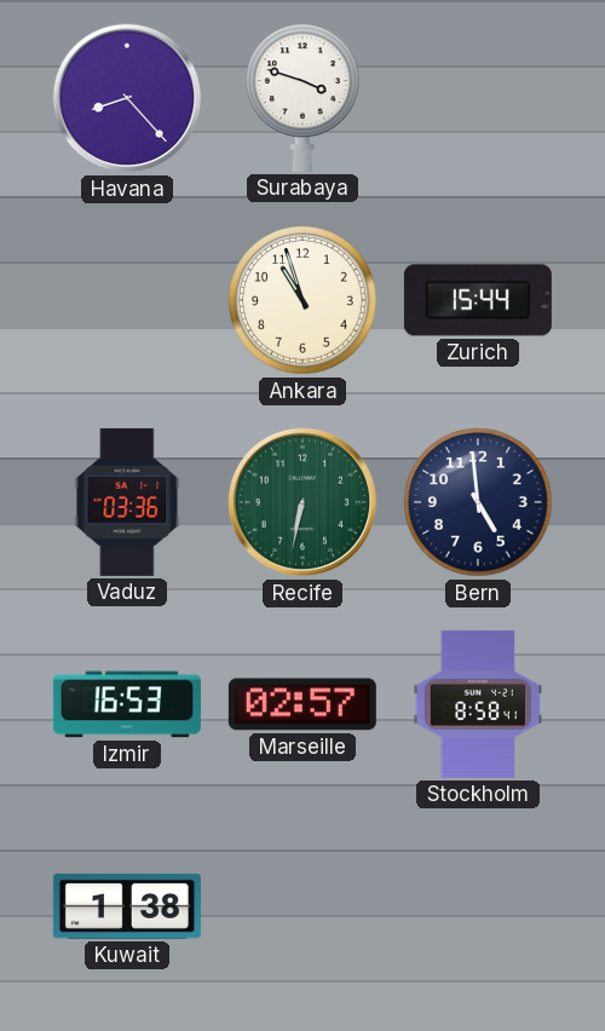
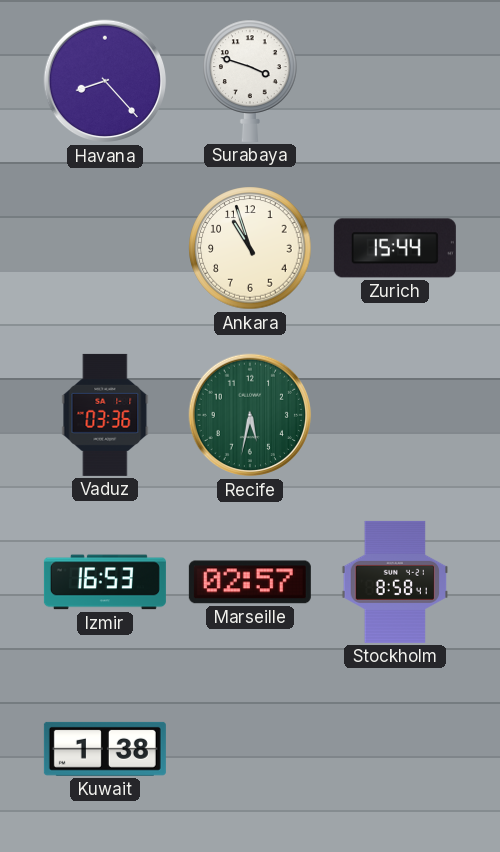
Recife: 6:32 -> 5:32
Bern: 4:59 -> none
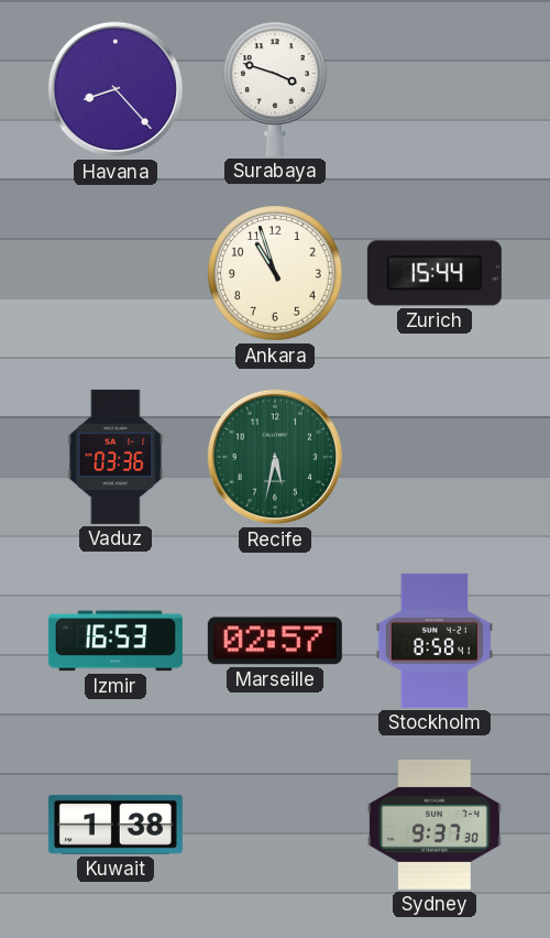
Sydney: none -> 9:37
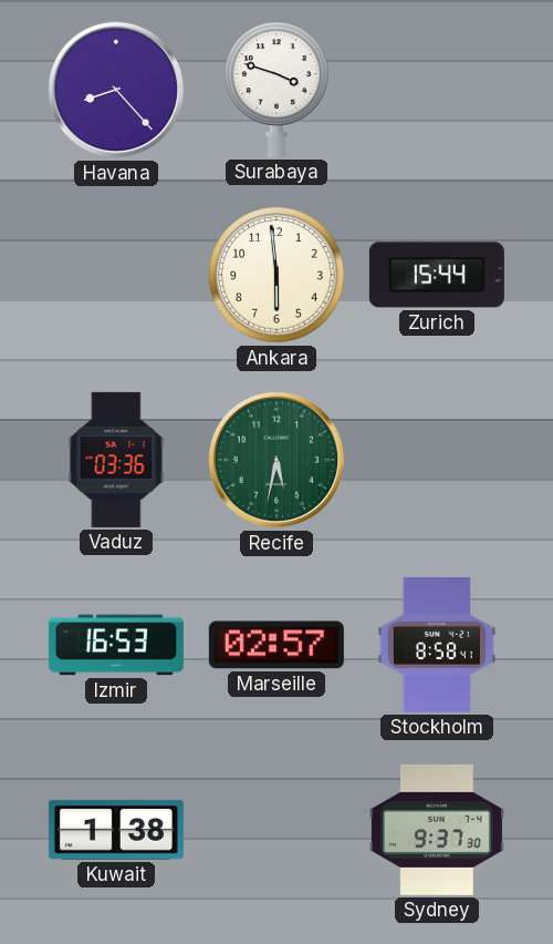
Ankara: 10:57 -> 5:59
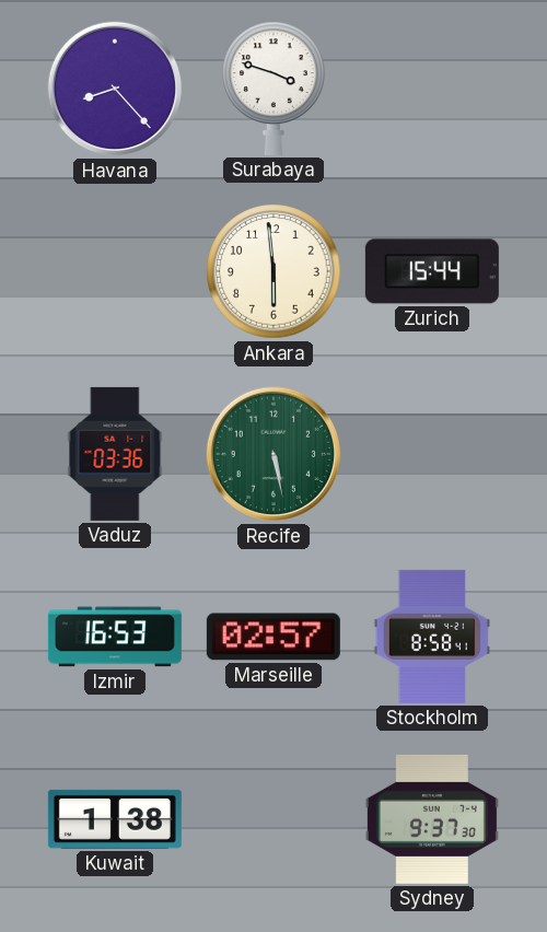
Recife: 5:32 -> 5:28
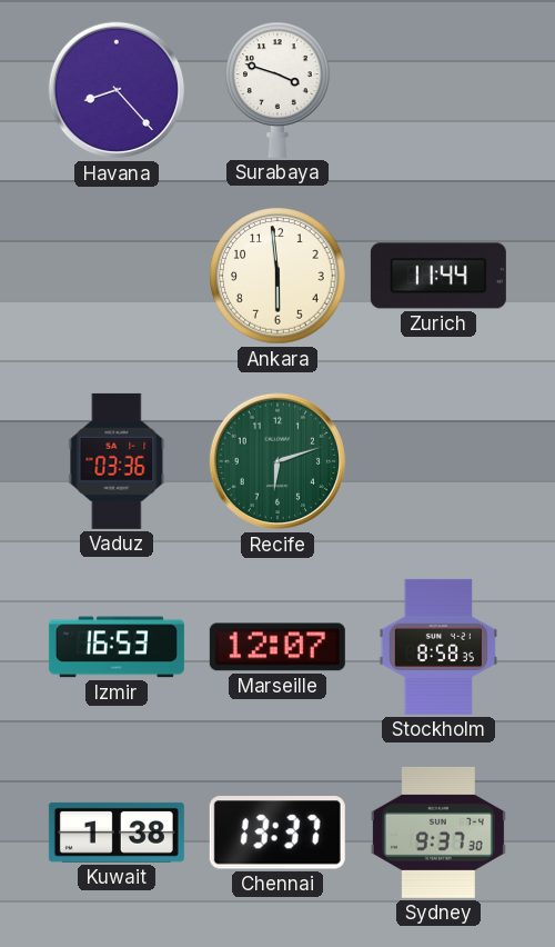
Zurich: 15:44 -> 11:44
Recife: 5:28 -> 6:12
Marseille: 02:57 -> 12:07
Stockholm: 8:58:41 -> 8:58:35
Chennai: none -> 13:37
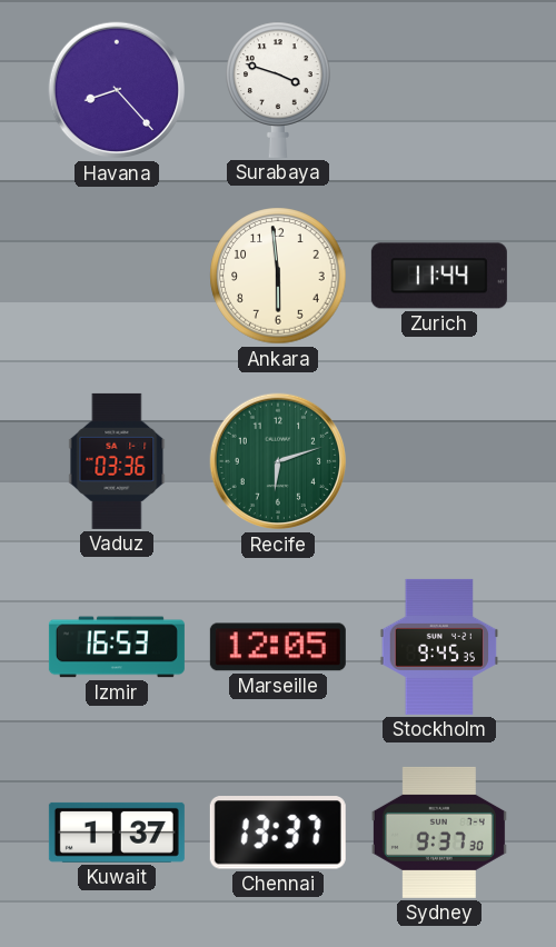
Marseille: 12:07 -> 12:05
Stockholm: 8:58 -> 9:45
Kuwait: 1:38 -> 1:37
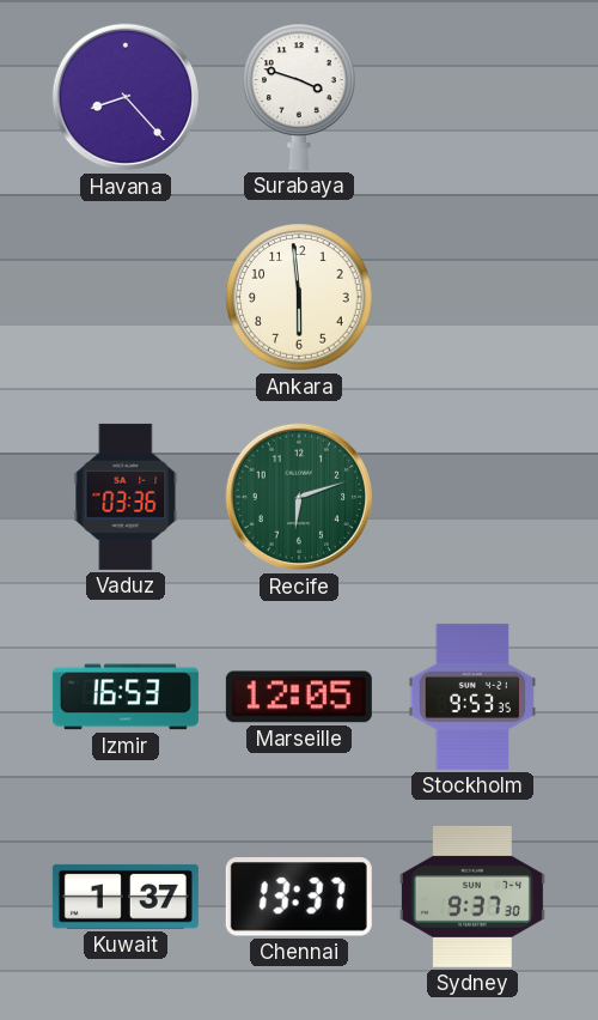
Zurich: 11:44 -> none
Stockholm: 9:45 -> 9:53
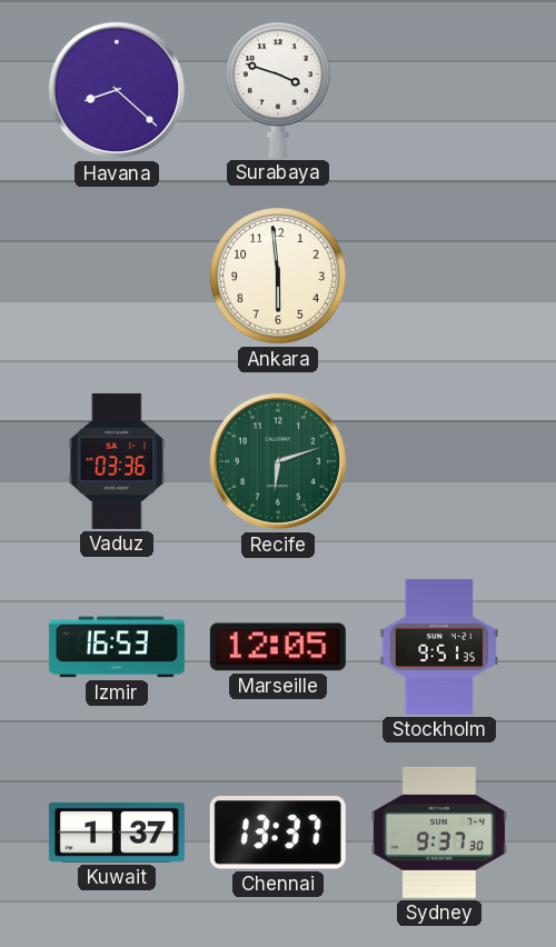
Havana: 8:23 -> 8:22
Stockholm: 9:53 -> 9:51
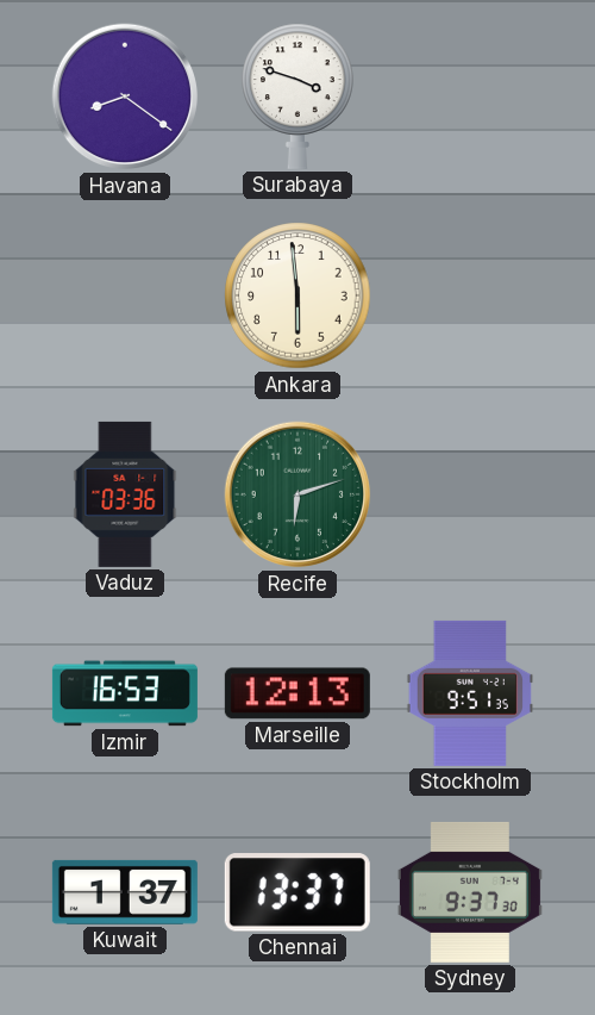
Havana: 8:22 -> 8:21
Marseille: 12:05 -> 12:13
